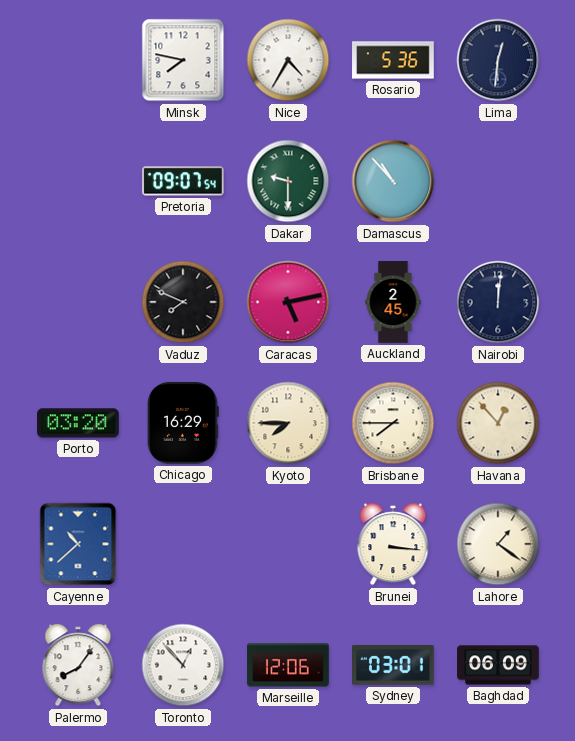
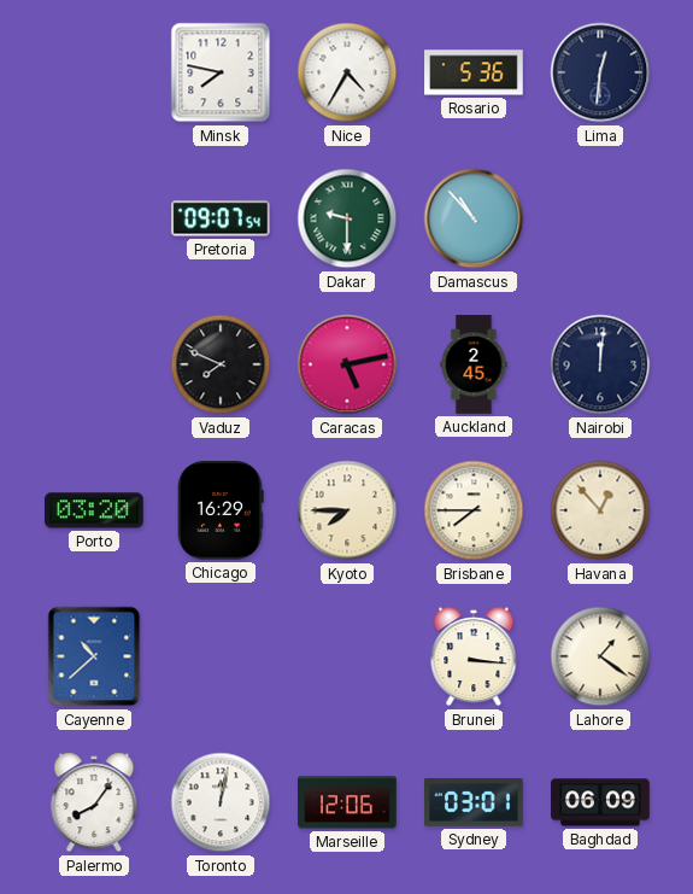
Toronto: 12:53 -> 12:02
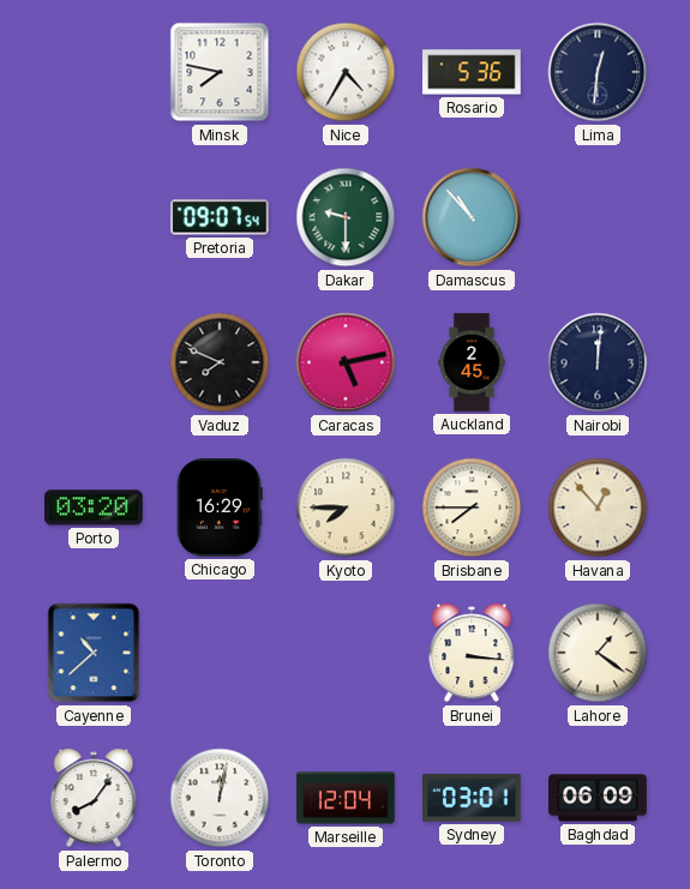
Marseille: 12:06 -> 12:04
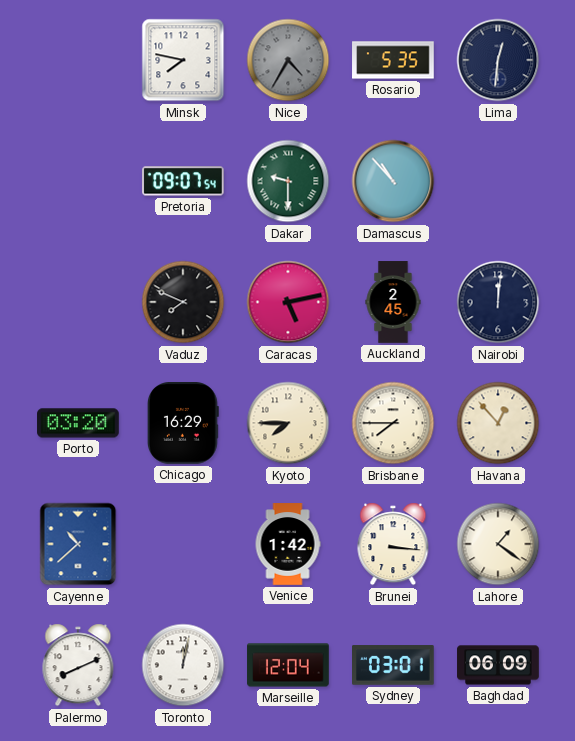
Nice dial: white -> grey
Rosario: 5:36 -> 5:35
Venice: none -> 1:42
Palermo: 8:06 -> 8:11
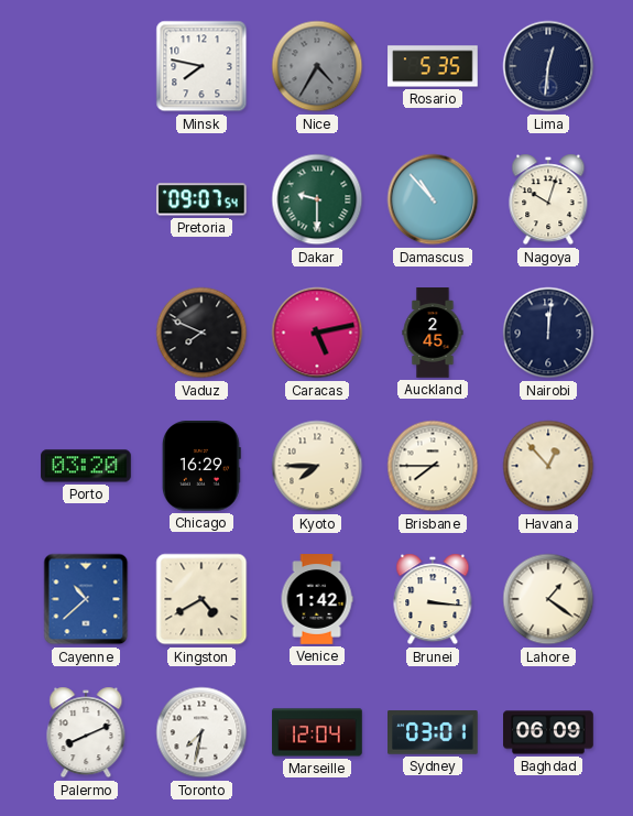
Nagoya: none -> 10:03
Kingston: none -> 4:40
Toronto: 12:02 -> 7:32
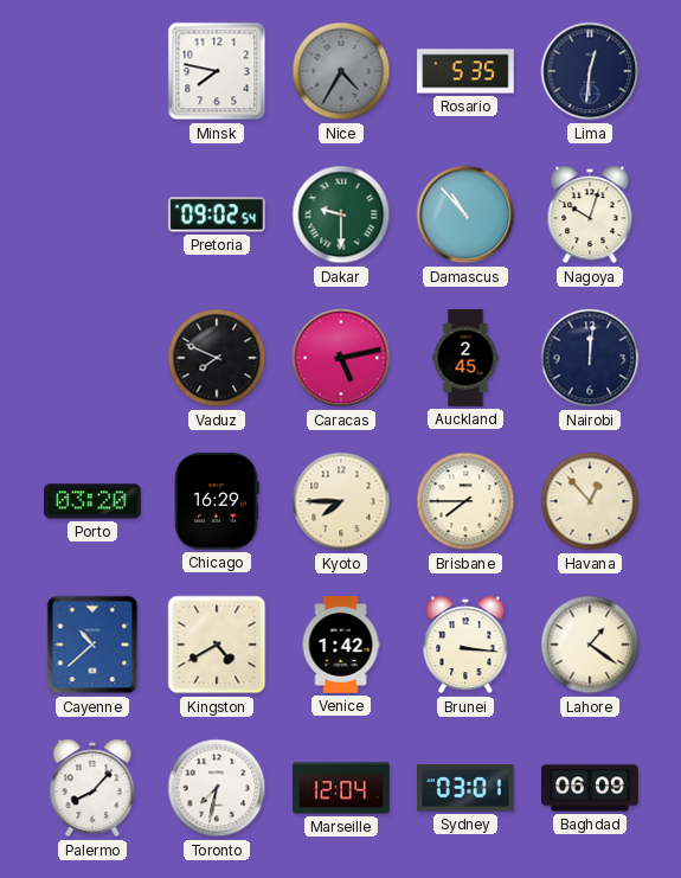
Pretoria: 09:07 -> 09:02
Palermo: 8:11 -> 8:07
